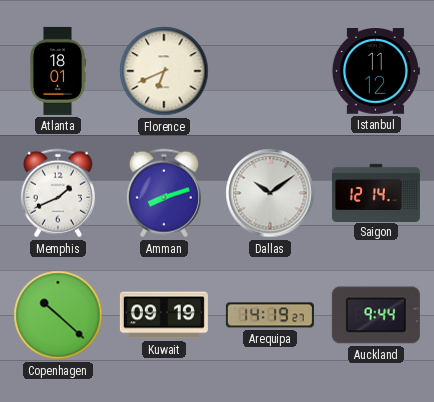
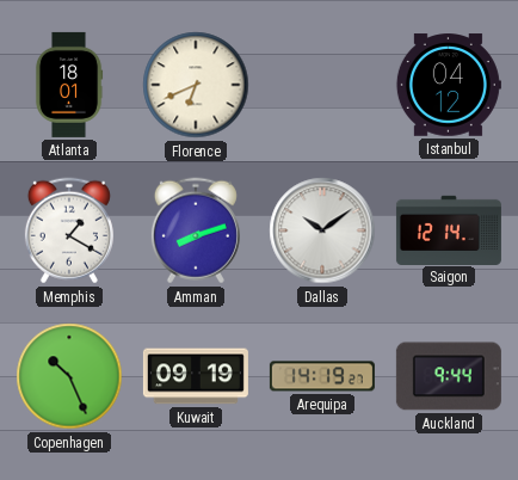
Istanbul: 11:12 -> 04:12
Memphis: 1:41 -> 1:20
Copenhagen: 10:22 -> 10:26
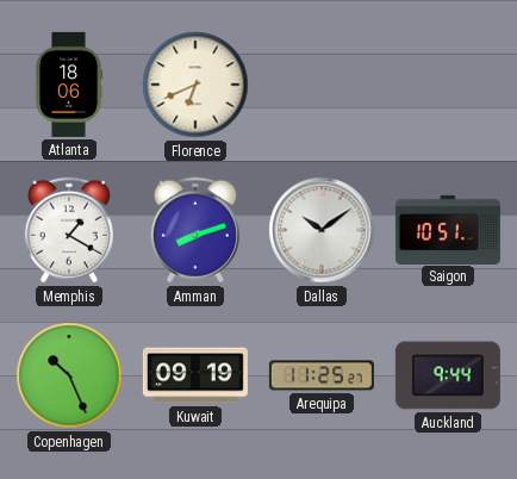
Atlanta: 18:01 -> 18:06
Istanbul: 04:12 -> none
Saigon: 12:14 -> 10:51
Arequipa: 14:19 -> 11:25
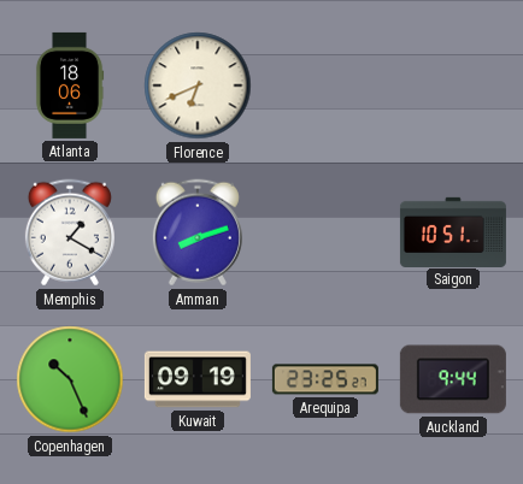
Dallas: 10:09 -> none
Arequipa: 11:25 -> 23:25
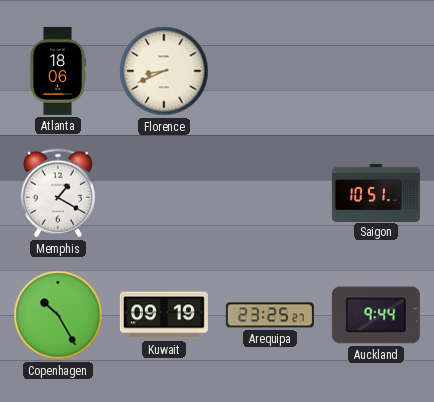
Florence: 6:41 -> 8:41
Amman: 8:12 -> none
Copenhagen: 10:26 -> 10:25
